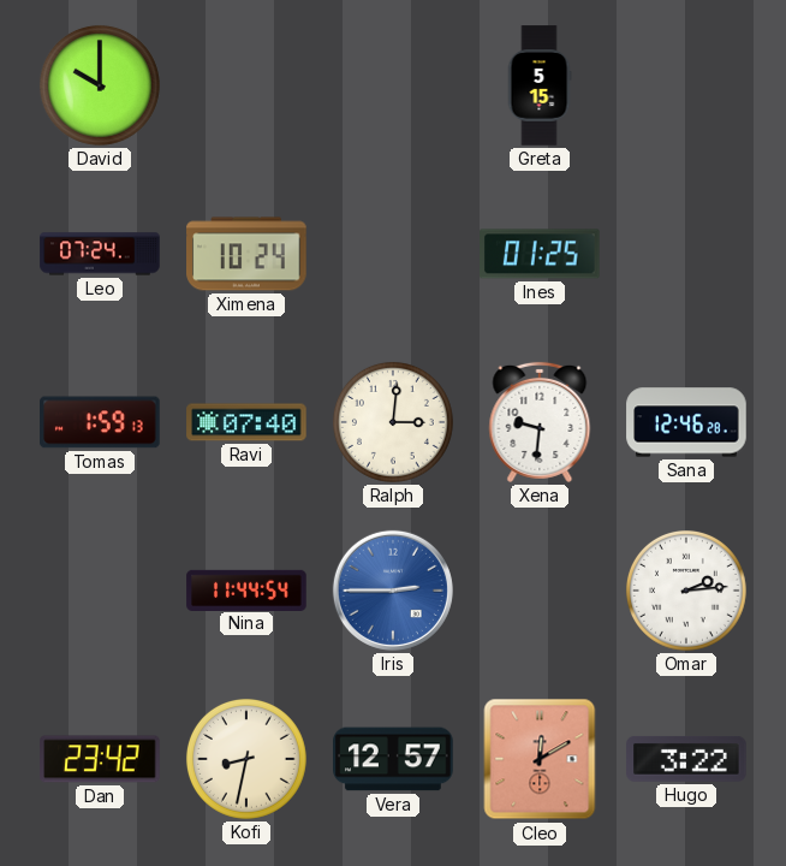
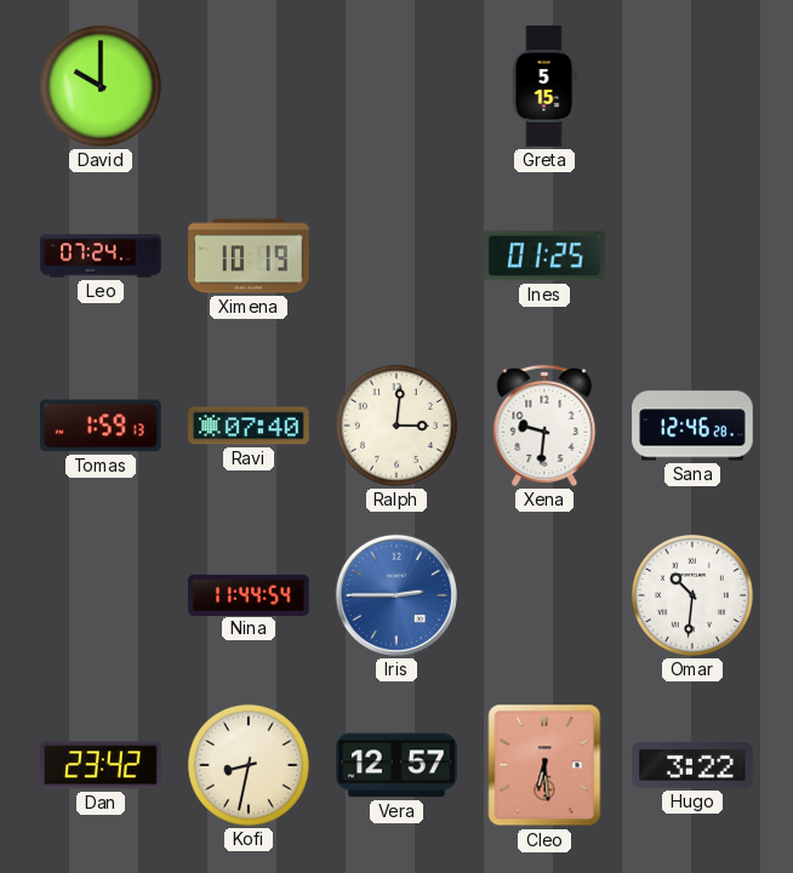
Ximena: 10:24 -> 10:19
Omar: 2:14 -> 10:31
Cleo: 12:10 -> 6:29
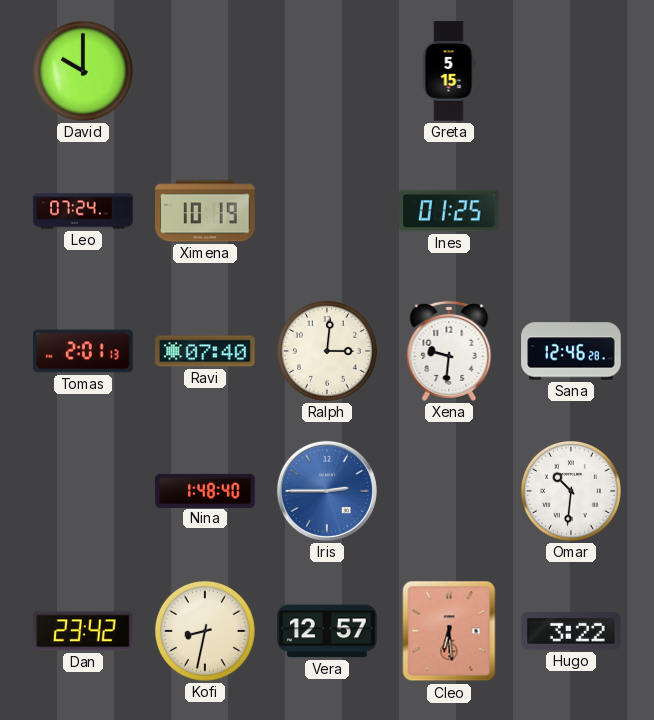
Tomas: 1:59 -> 2:01
Nina: 11:44 -> 1:48
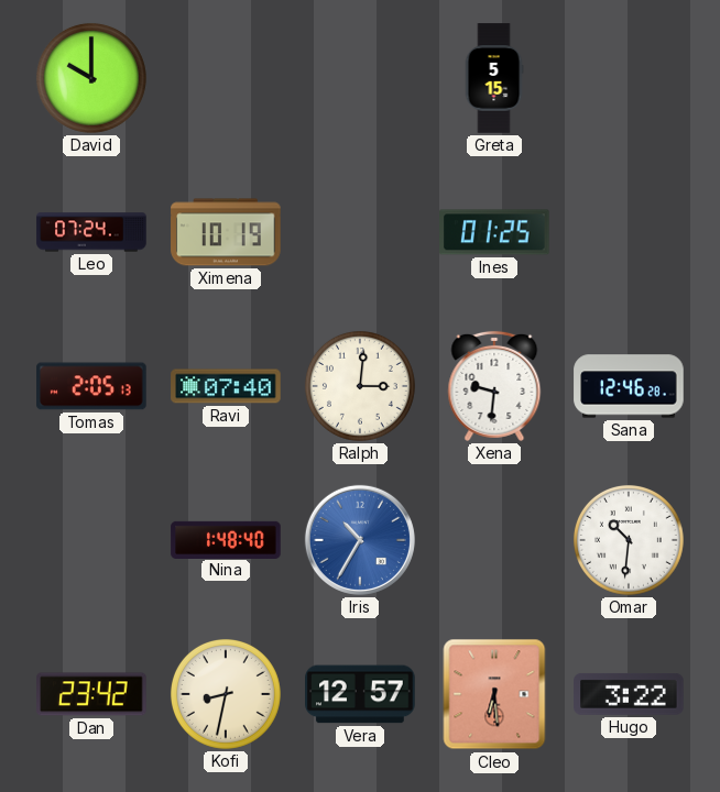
Tomas: 2:01 -> 2:05
Iris: 2:45 -> 10:35
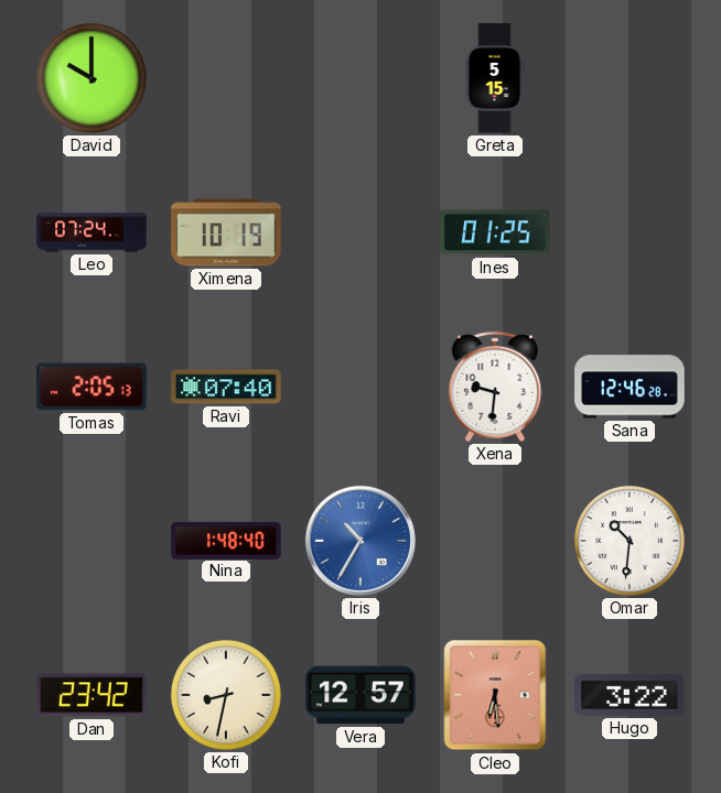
Ralph: 3:01 -> none
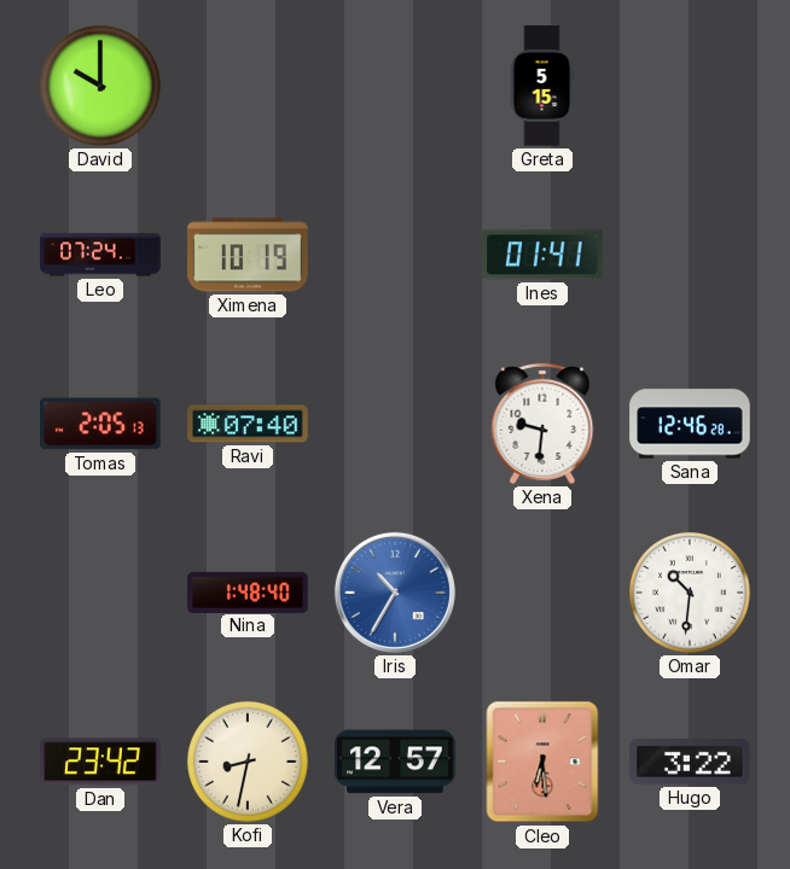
Ines: 01:25 -> 01:41
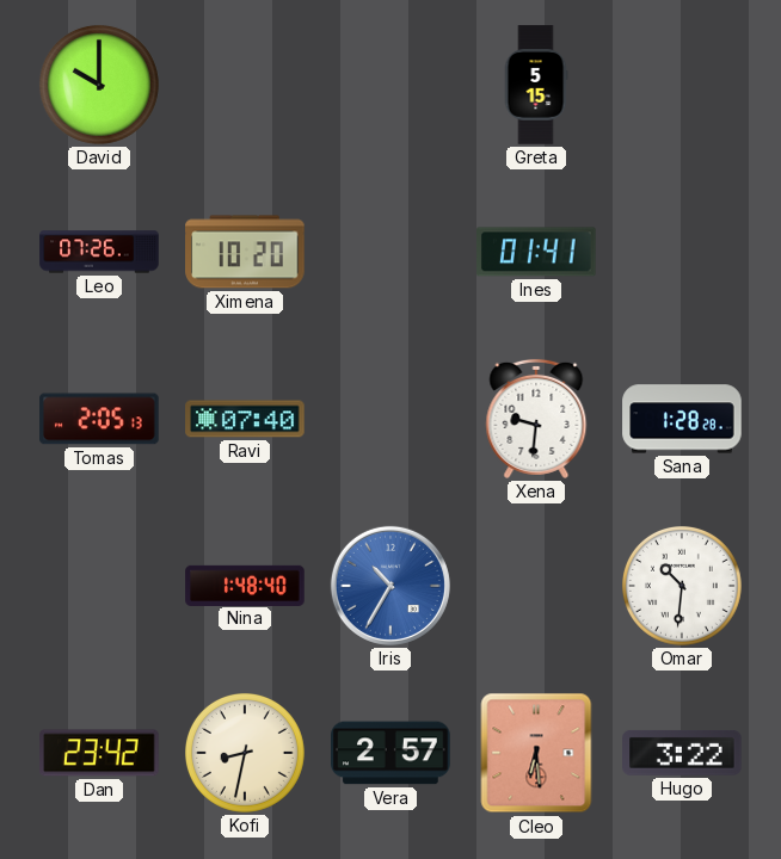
Leo: 07:24 -> 07:26
Ximena: 10:19 -> 10:20
Sana: 12:46 -> 1:28
Vera: 12:57 -> 2:57
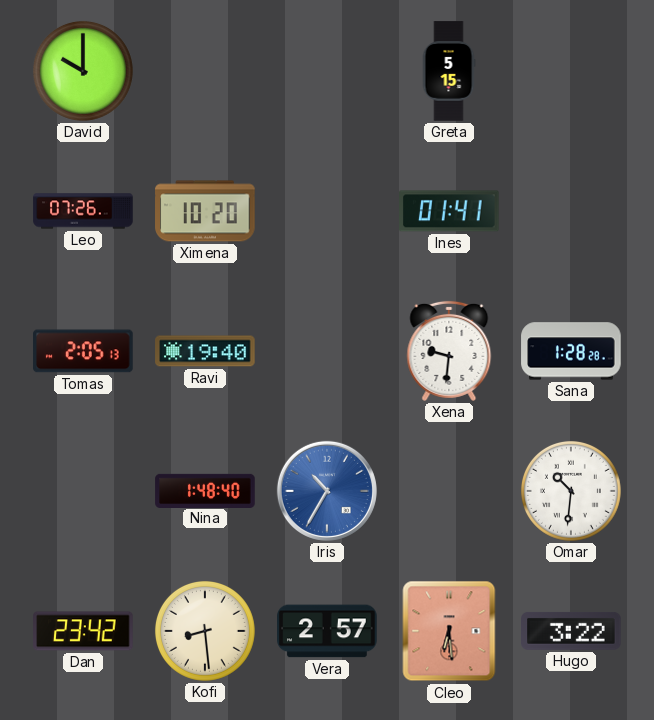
Ravi: 07:40 -> 19:40
Kofi: 8:32 -> 8:29
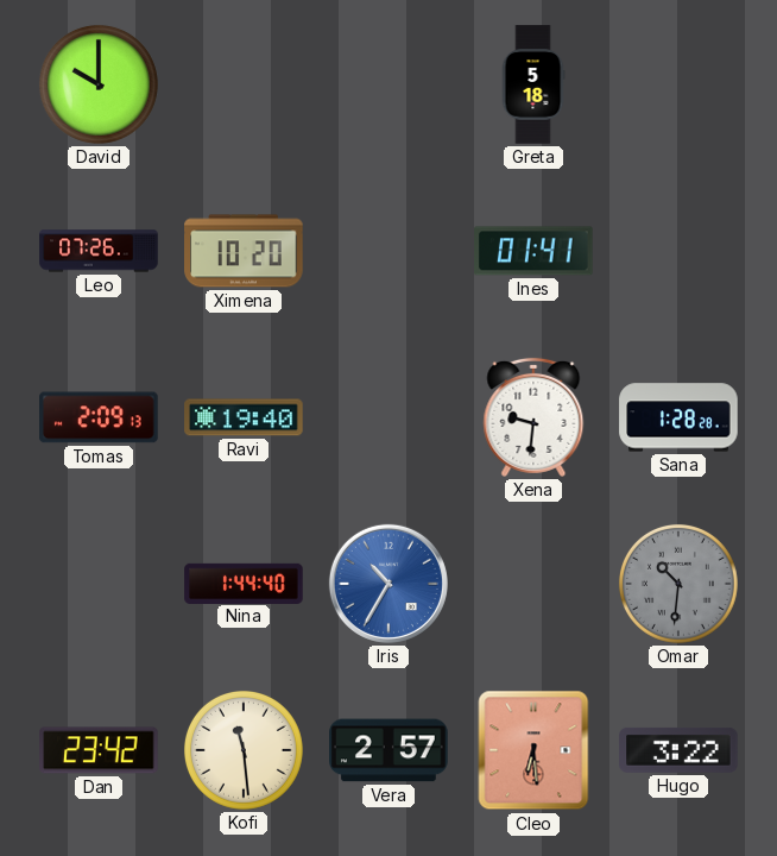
Greta: 5:15 -> 5:18
Tomas: 2:05 -> 2:09
Nina: 1:48 -> 1:44
Omar dial: white -> grey
Kofi: 8:29 -> 11:29
